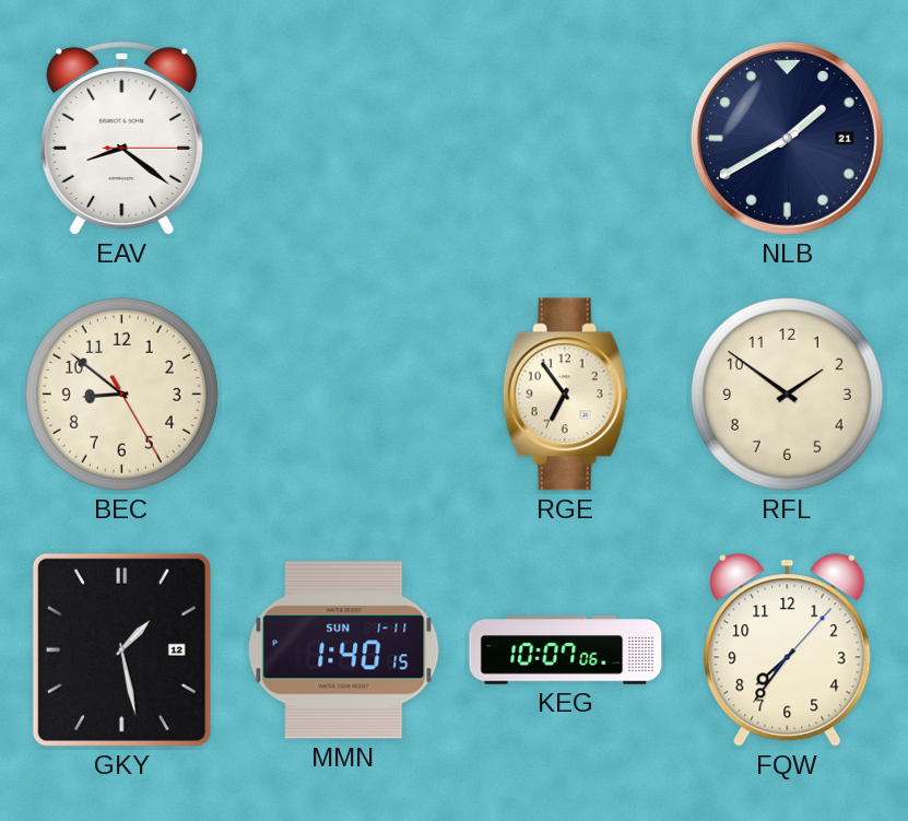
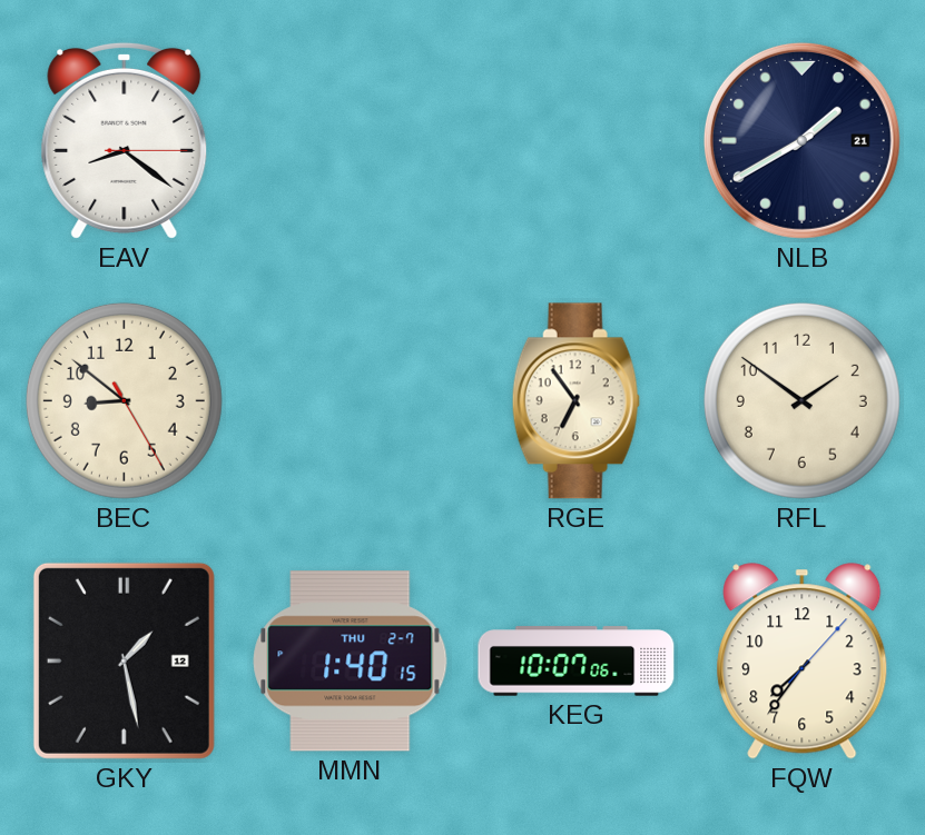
MMN date: SUN 1-11 -> THU 2-7
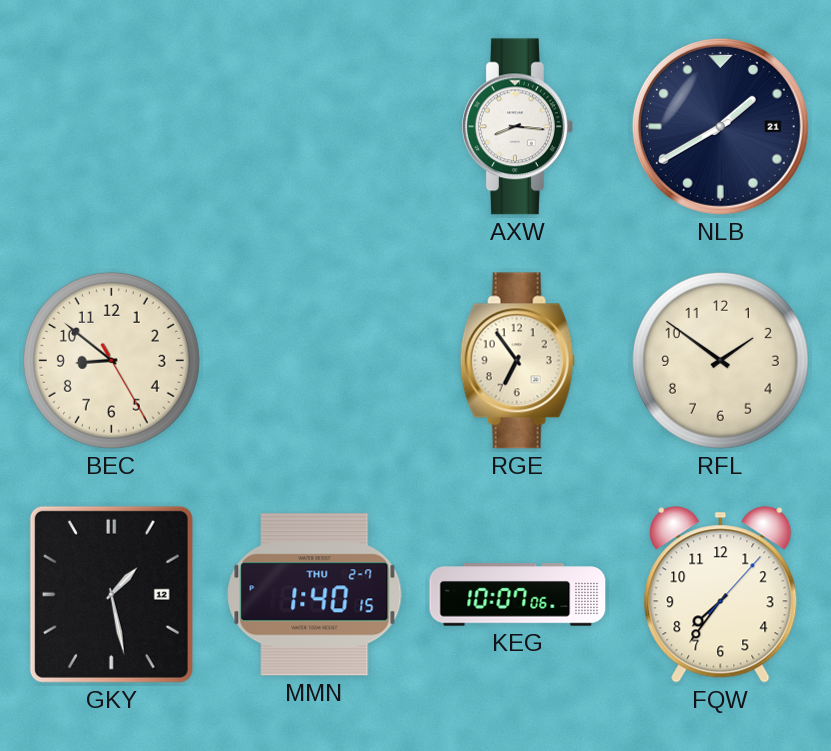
EAV: 8:21 -> none
AXW: none -> 8:16
